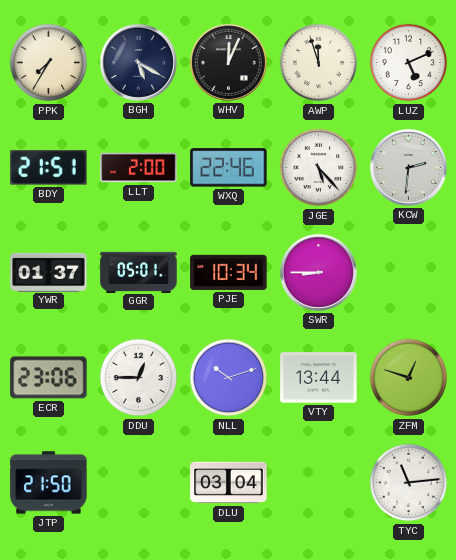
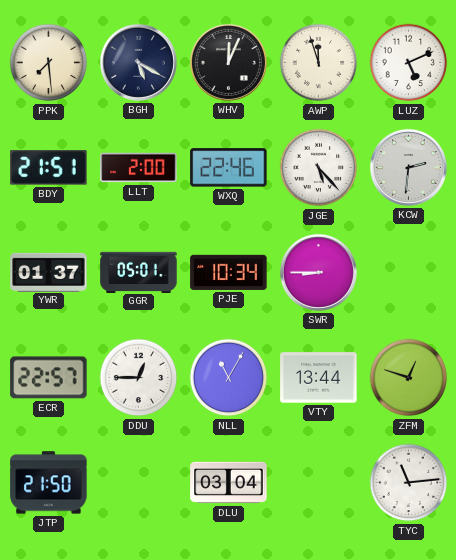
PPK: 7:35 -> 7:29
ECR: 23:06 -> 22:57
NLL: 10:12 -> 11:05
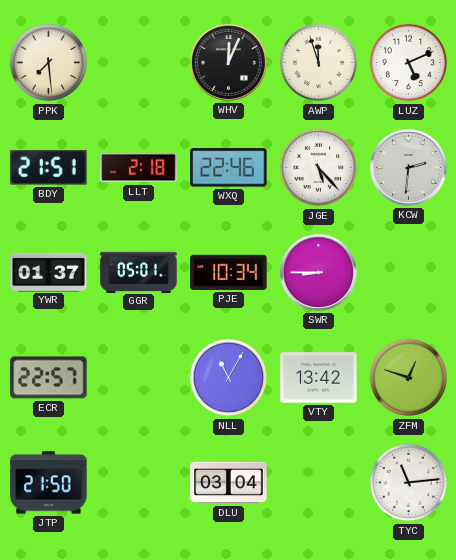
BGH: 5:20 -> none
LLT: 2:00 -> 2:18
DDU: 12:45 -> none
VTY: 13:44 -> 13:42
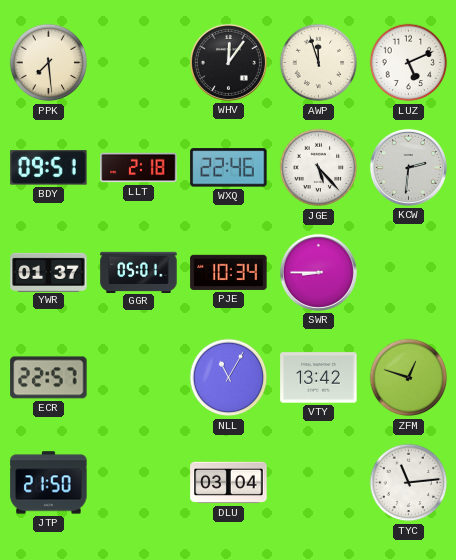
WHV: 12:04 -> 12:06
BDY: 21:51 -> 09:51
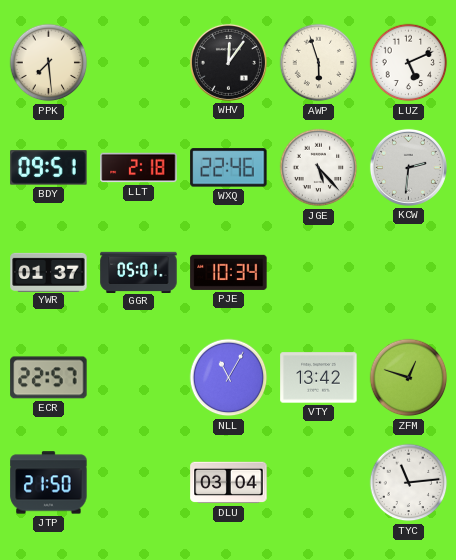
AWP: 11:57 -> 5:57
SWR: 8:45 -> none
